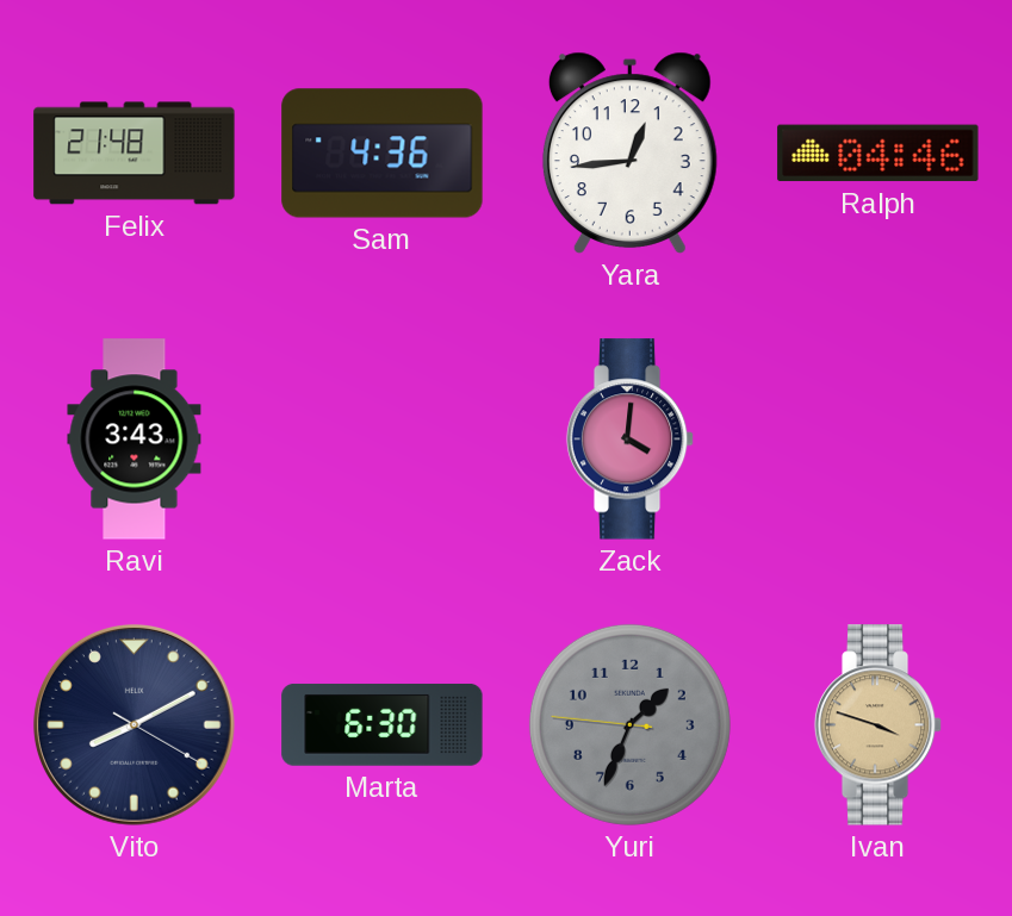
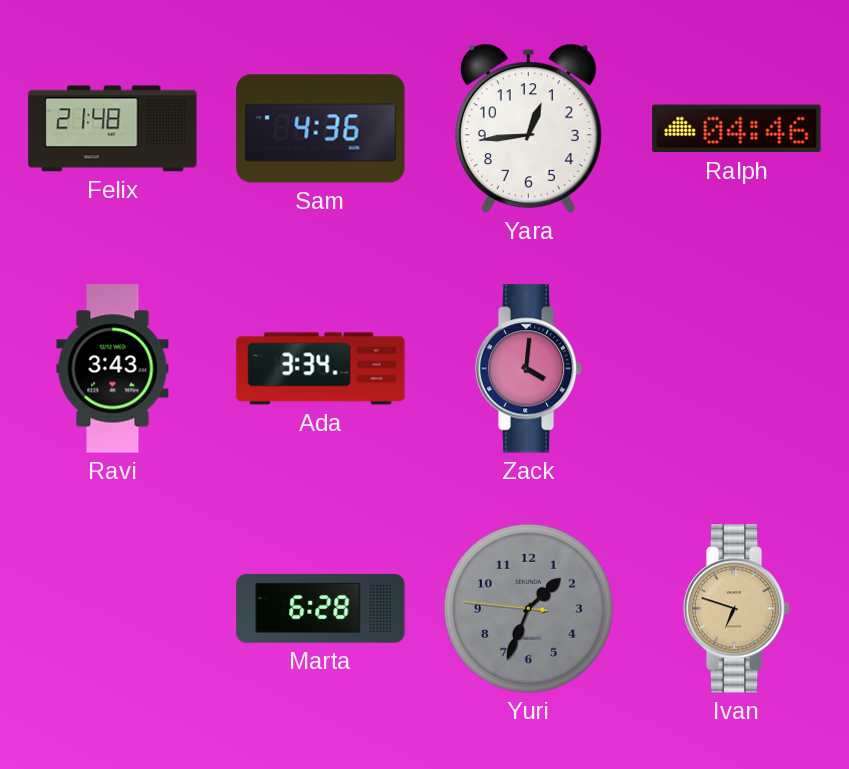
Ada: none -> 3:34
Vito: 8:10 -> none
Marta: 6:30 -> 6:28
Ivan: 3:48 -> 6:48
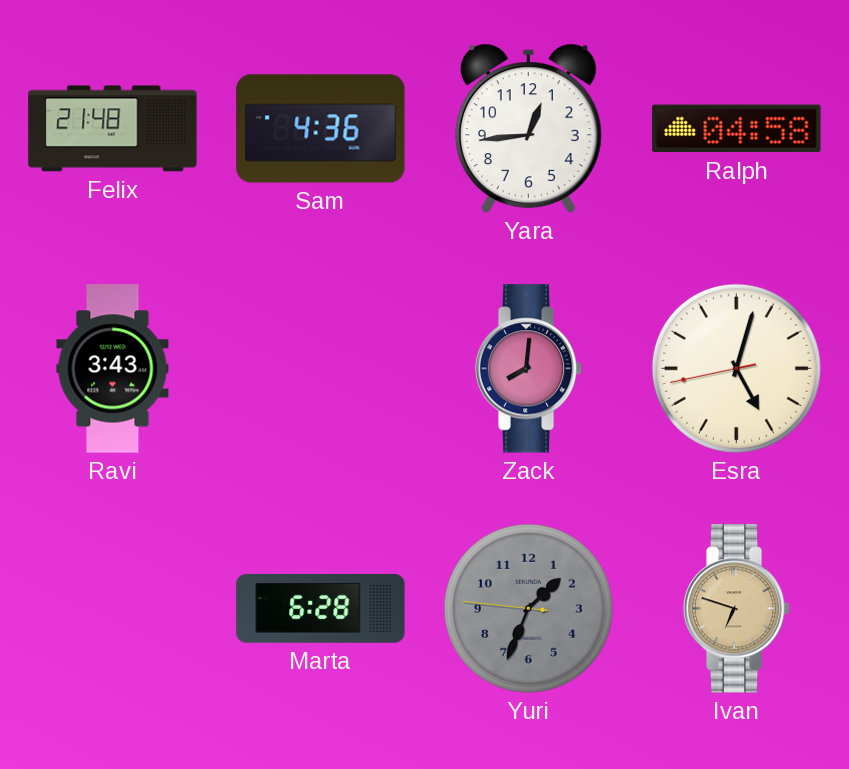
Ralph: 04:46 -> 04:58
Ada: 3:34 -> none
Zack: 4:01 -> 8:01
Esra: none -> 5:02
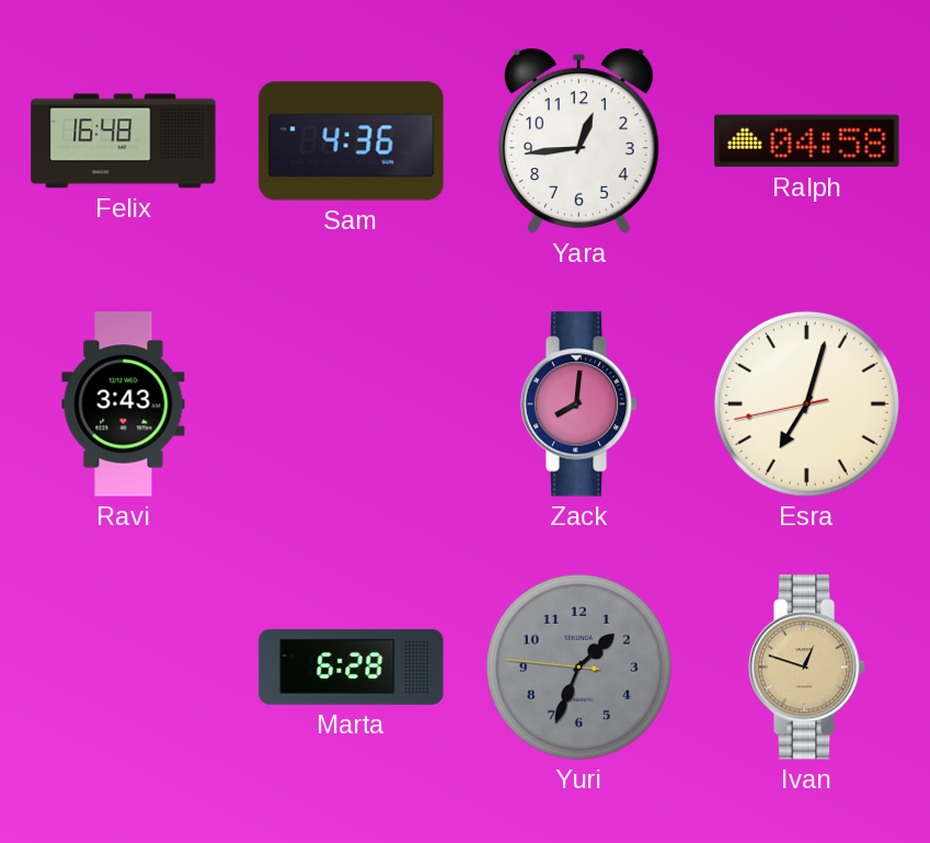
Felix: 21:48 -> 16:48
Esra: 5:02 -> 7:02
Ivan: 6:48 -> 12:48
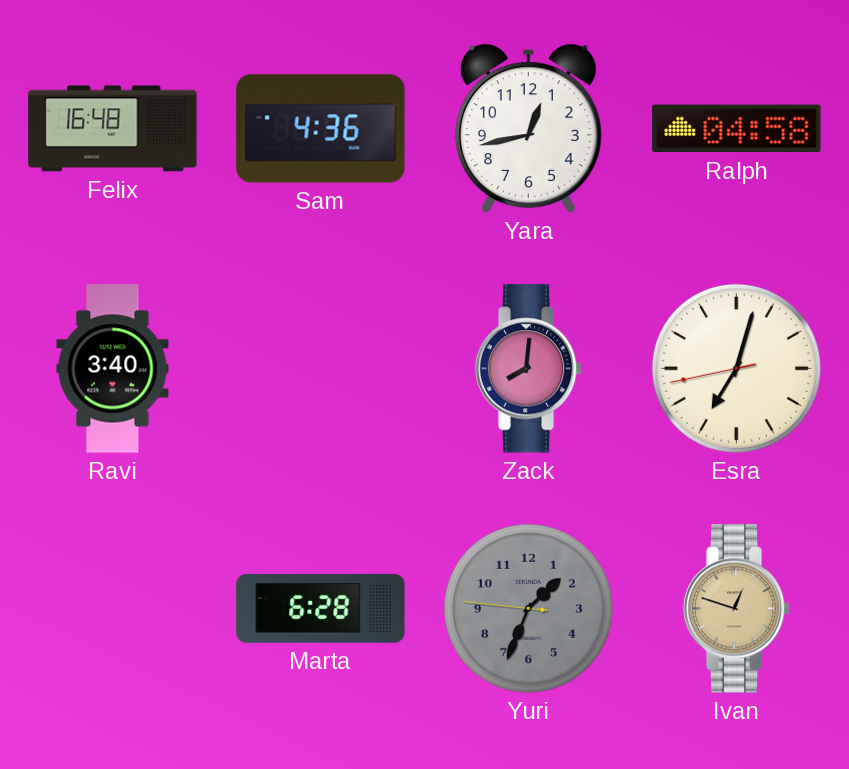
Yara: 12:44 -> 12:43
Ravi: 3:43 -> 3:40
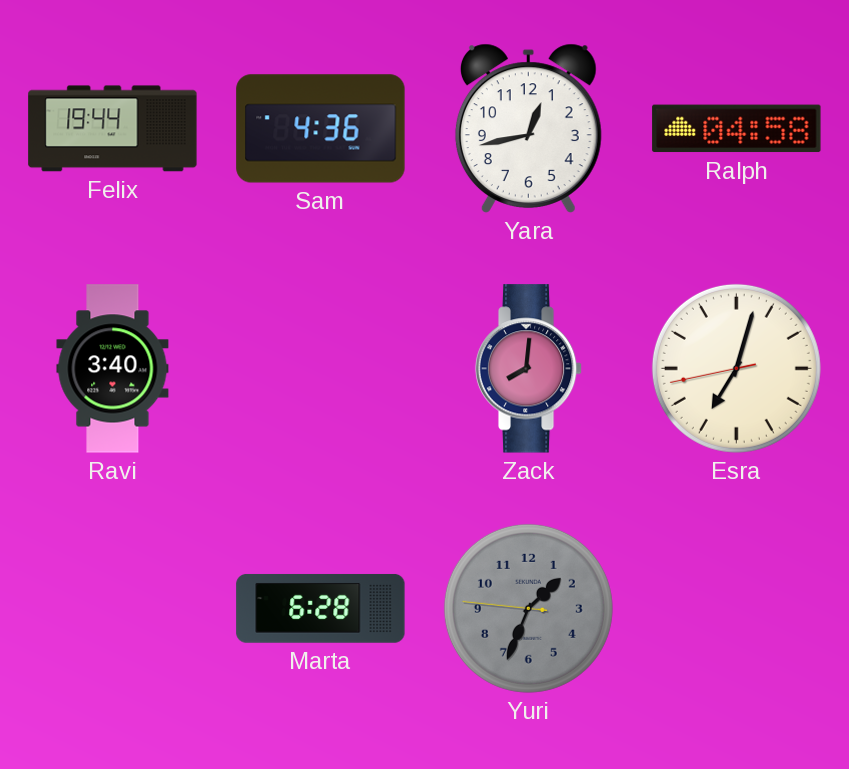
Felix: 16:48 -> 19:44
Ivan: 12:48 -> none
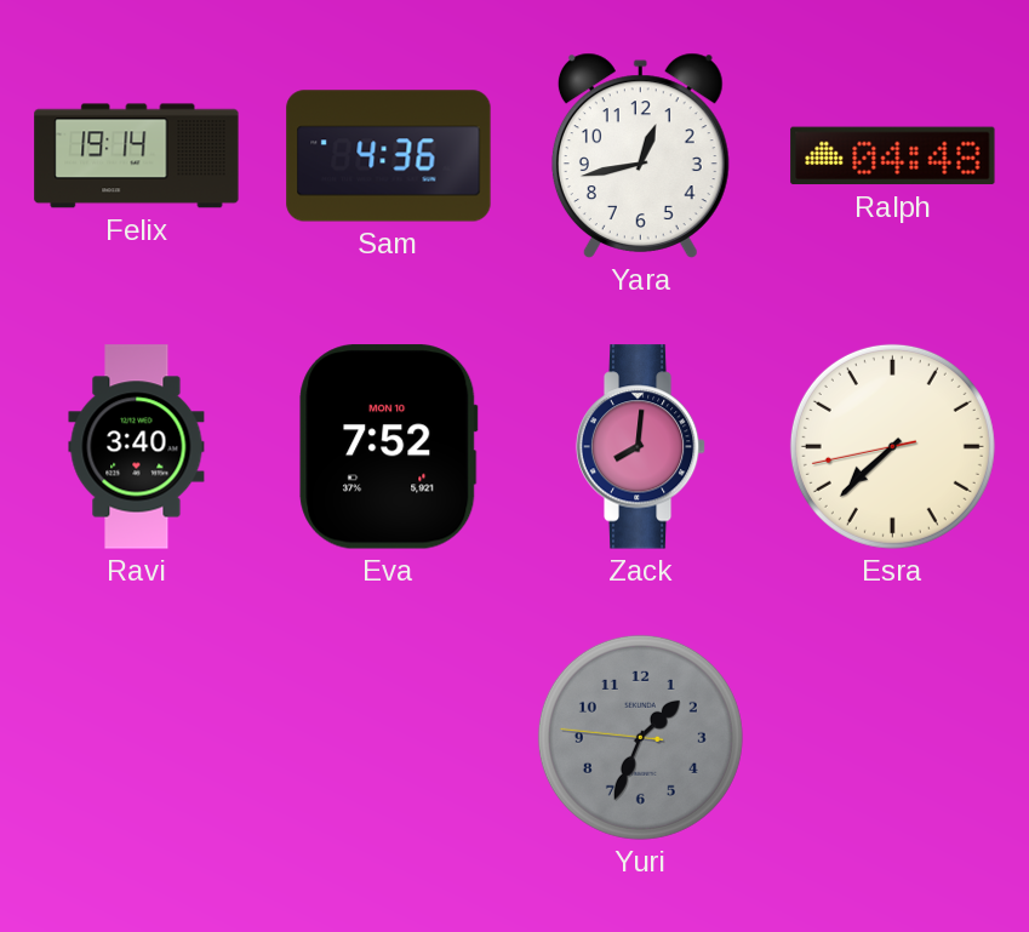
Felix: 19:44 -> 19:14
Ralph: 04:58 -> 04:48
Eva: none -> 7:52
Esra: 7:02 -> 7:37
Marta: 6:28 -> none
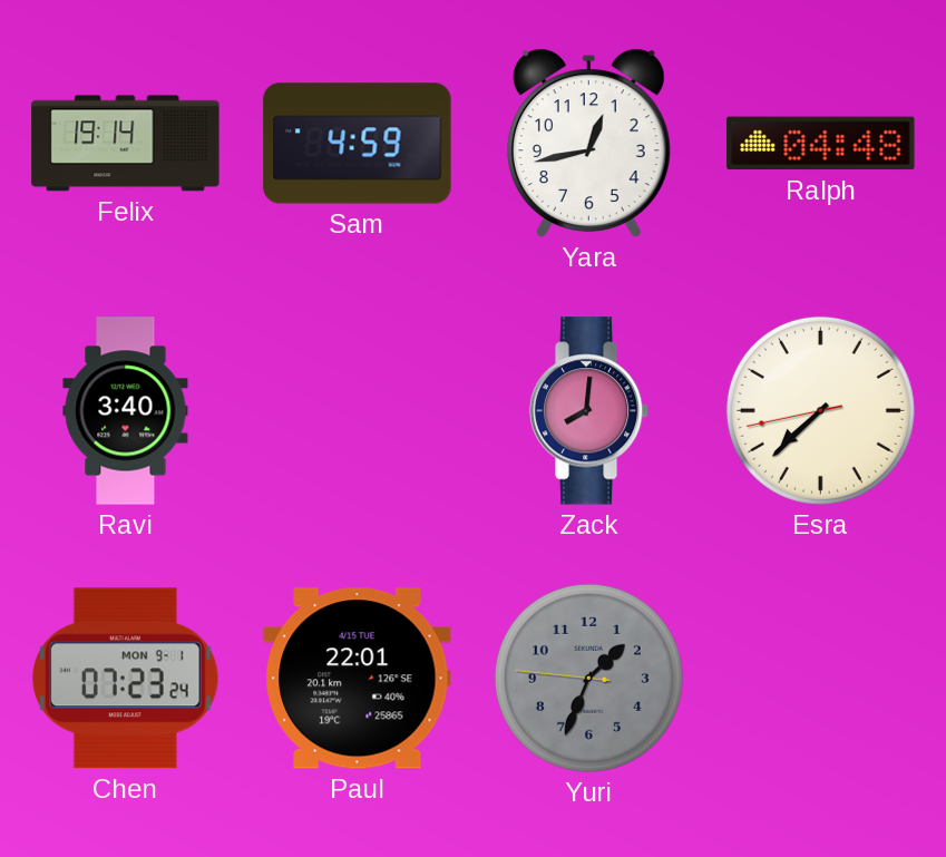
Sam: 4:36 -> 4:59
Eva: 7:52 -> none
Chen: none -> 07:23
Paul: none -> 22:01
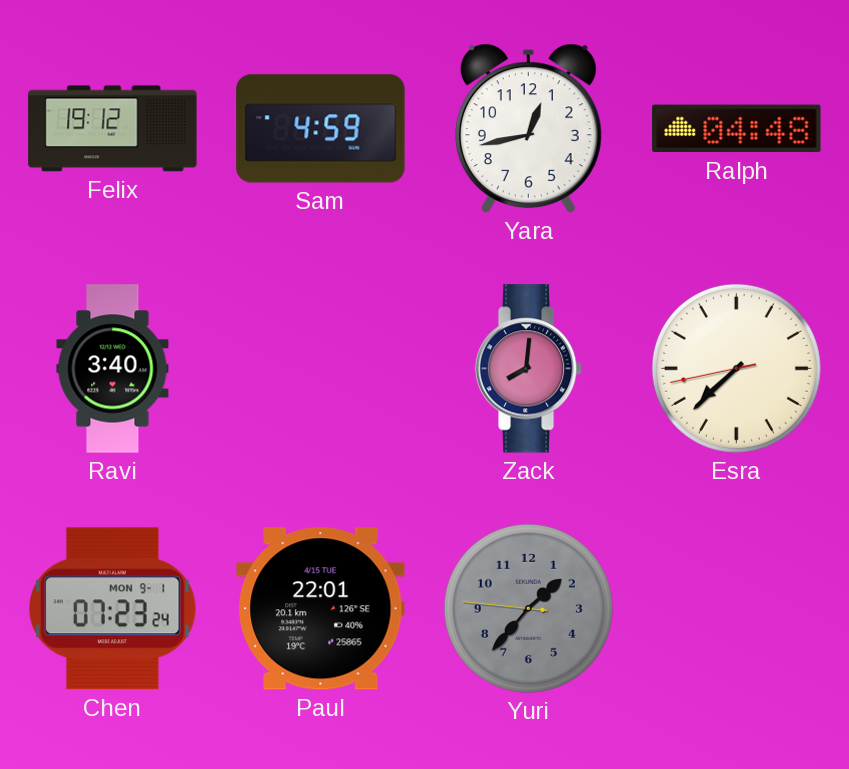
Felix: 19:14 -> 19:12
Yuri: 1:33 -> 1:36
